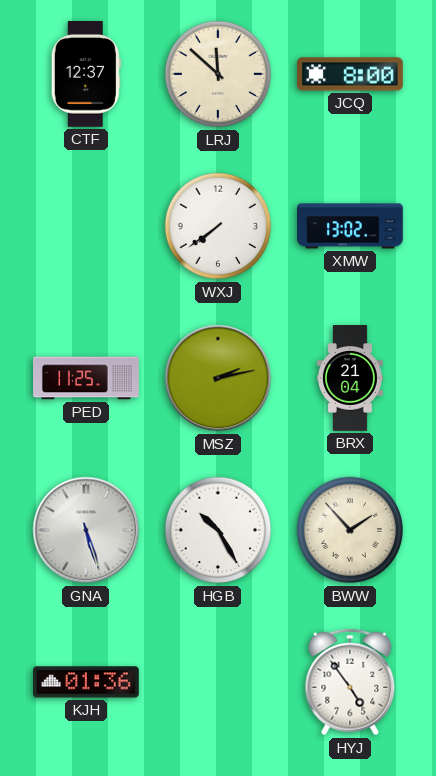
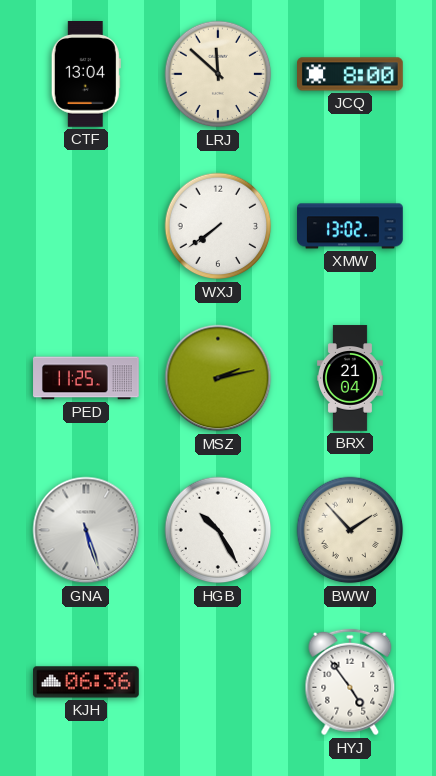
CTF: 12:37 -> 13:04
KJH: 01:36 -> 06:36
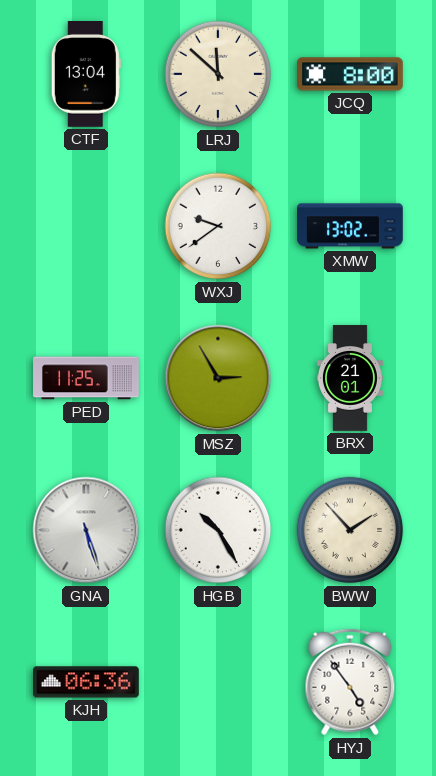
WXJ: 7:39 -> 9:39
MSZ: 2:13 -> 2:55
BRX: 21:04 -> 21:01
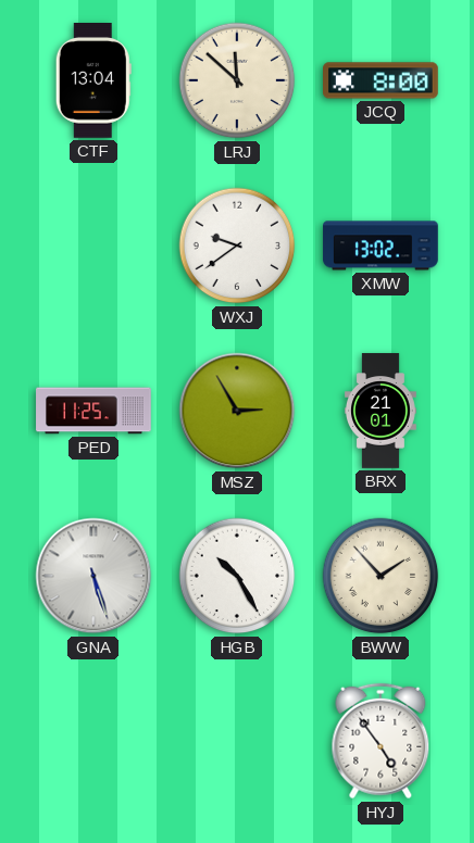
KJH: 06:36 -> none
